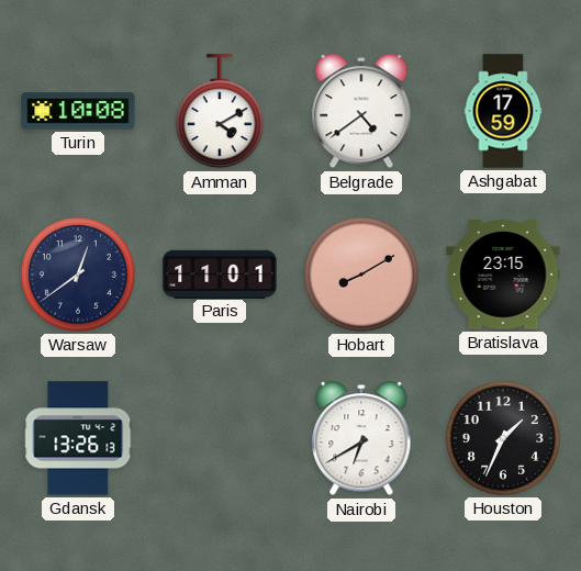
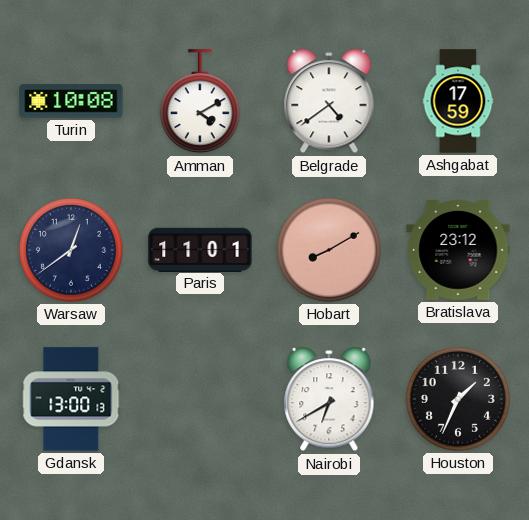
Bratislava: 23:15 -> 23:12
Gdansk: 13:26 -> 13:00
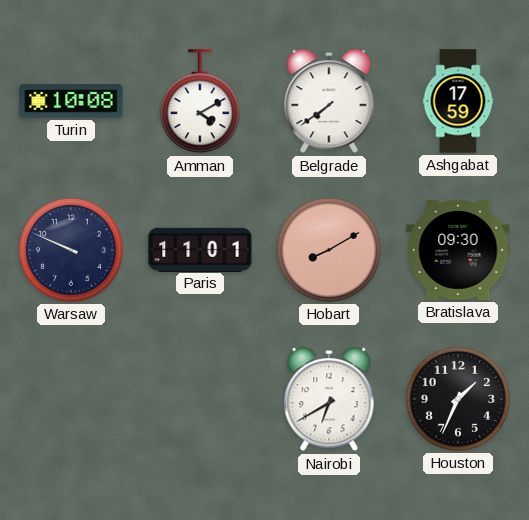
Belgrade: 4:39 -> 7:39
Warsaw: 12:39 -> 9:49
Bratislava: 23:12 -> 09:30
Gdansk: 13:00 -> none
